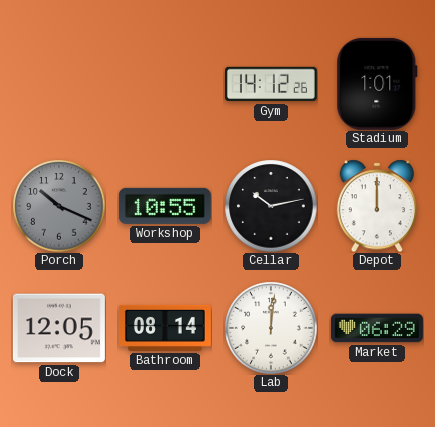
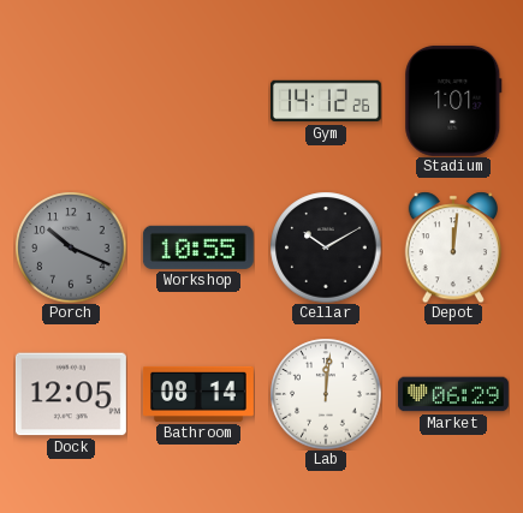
Cellar: 10:13 -> 10:10
Depot: 12:00 -> 12:01
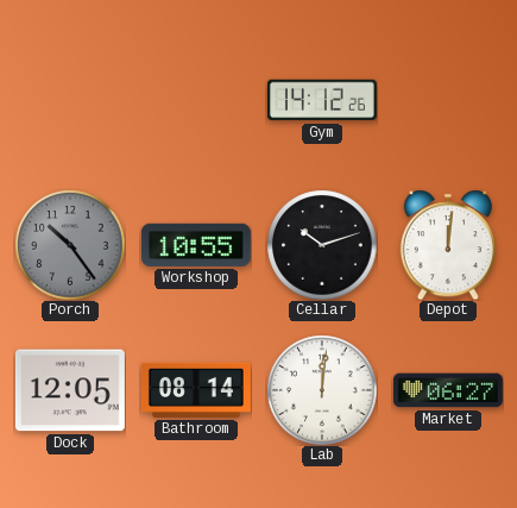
Stadium: 1:01 -> none
Porch: 10:19 -> 10:24
Cellar: 10:10 -> 10:12
Market: 06:29 -> 06:27
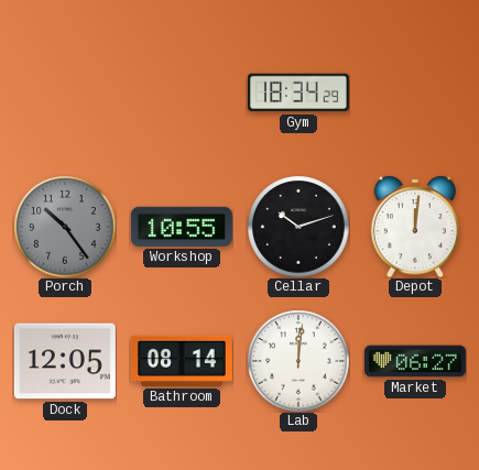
Gym: 14:12 -> 18:34
